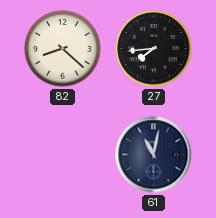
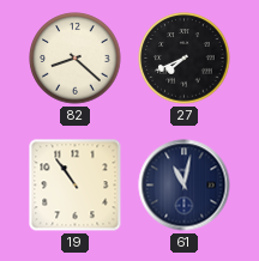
27: 7:44 -> 7:41
19: none -> 10:54
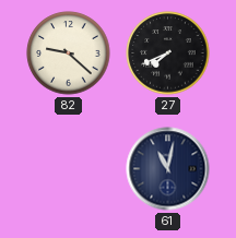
82: 8:22 -> 9:22
19: 10:54 -> none
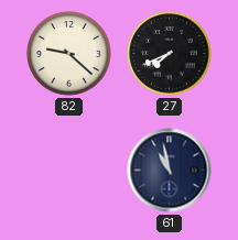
61: 11:02 -> 10:58
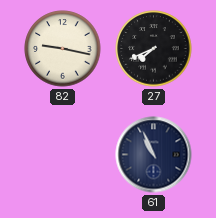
82: 9:22 -> 9:17
61: 10:58 -> 10:56
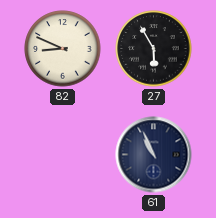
82: 9:17 -> 8:49
27: 7:41 -> 5:55
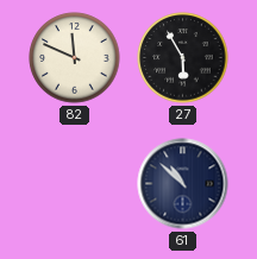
82: 8:49 -> 11:49
61: 10:56 -> 10:52
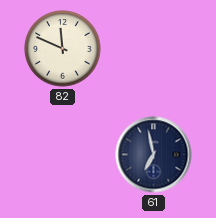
27: 5:55 -> none
61: 10:52 -> 6:58
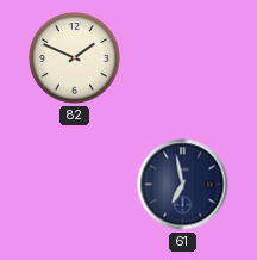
82: 11:49 -> 1:49
